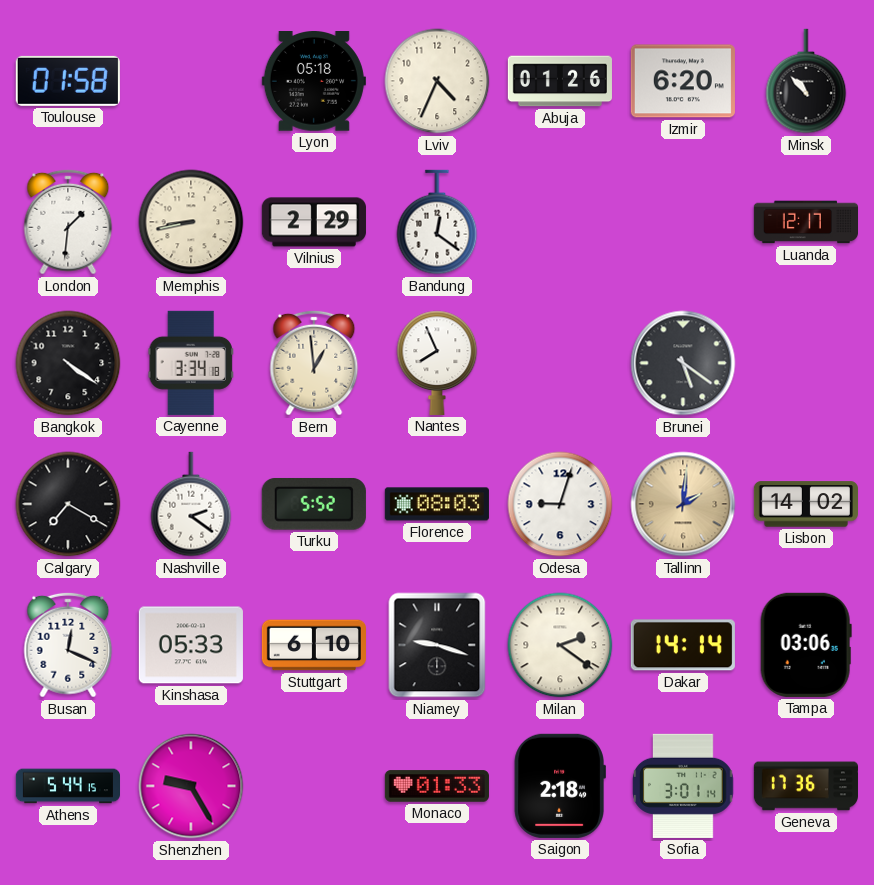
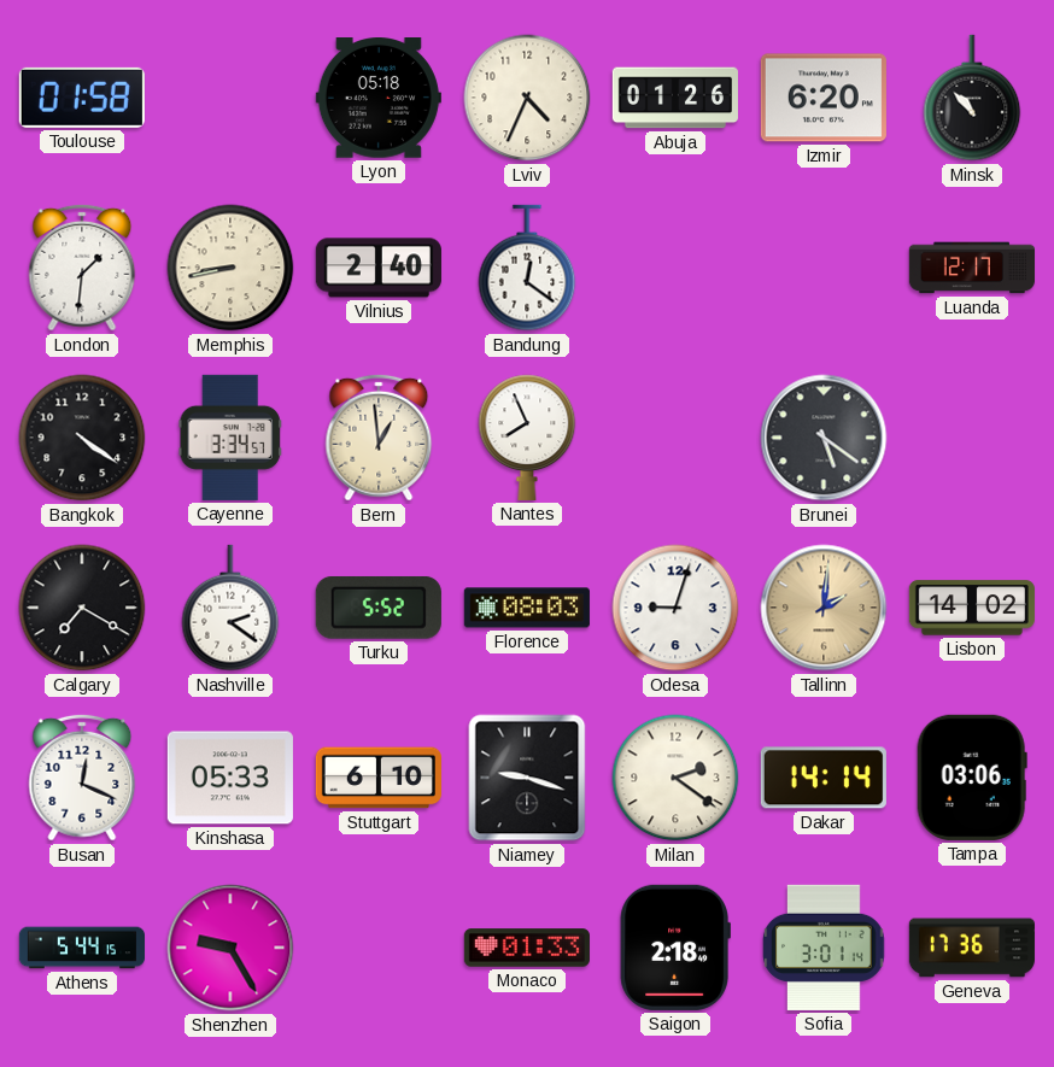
Vilnius: 2:29 -> 2:40
Cayenne: 3:34:18 -> 3:34:57
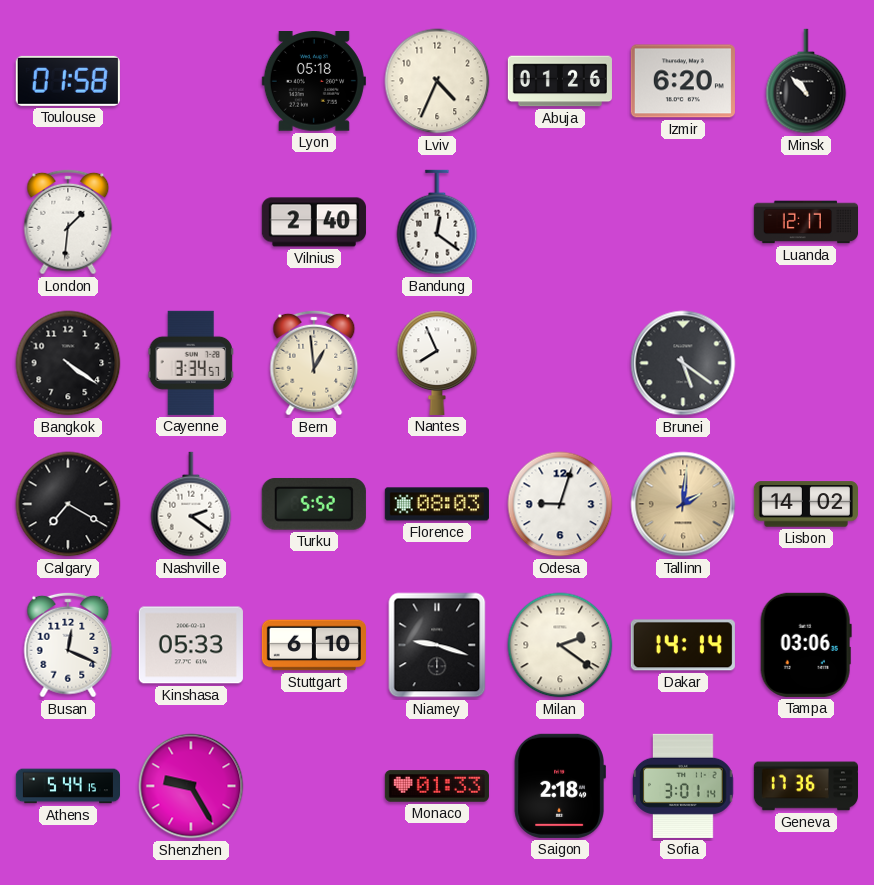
Memphis: 8:43 -> none
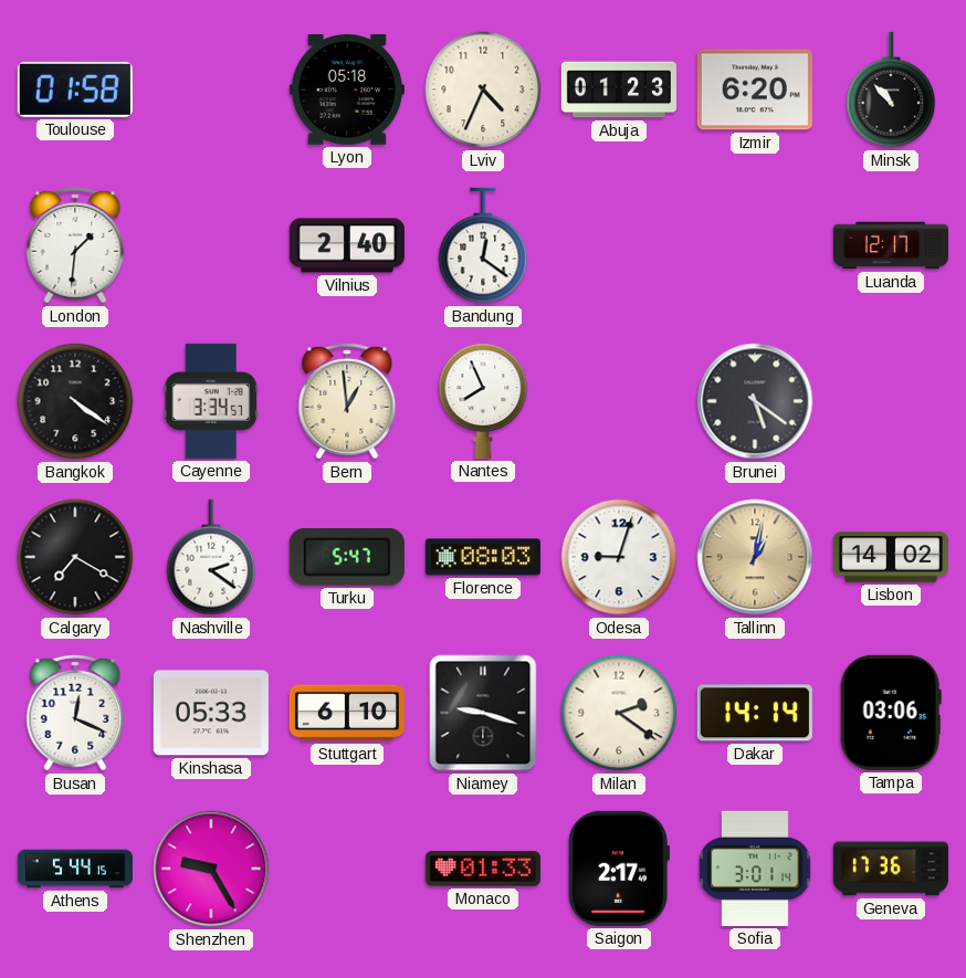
Abuja: 01:26 -> 01:23
Turku: 5:52 -> 5:47
Tallinn: 2:01 -> 1:02
Saigon: 2:18 -> 2:17
